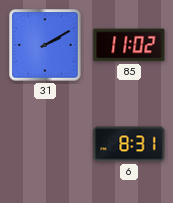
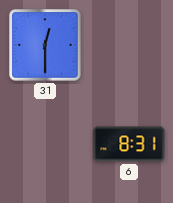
31: 2:10 -> 12:30
85: 11:02 -> none
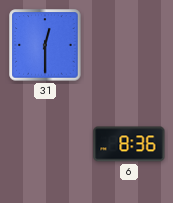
6: 8:31 -> 8:36
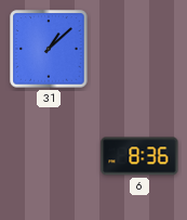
31: 12:30 -> 1:08
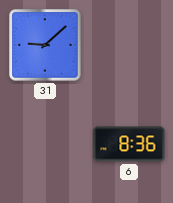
31: 1:08 -> 9:08
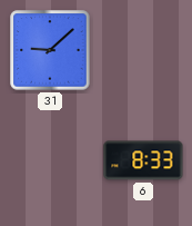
6: 8:36 -> 8:33
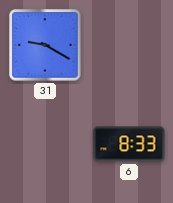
31: 9:08 -> 9:20
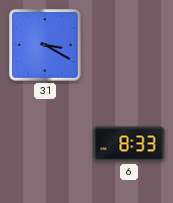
31: 9:20 -> 3:20
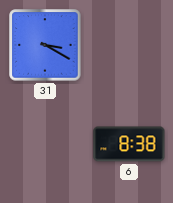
6: 8:33 -> 8:38
